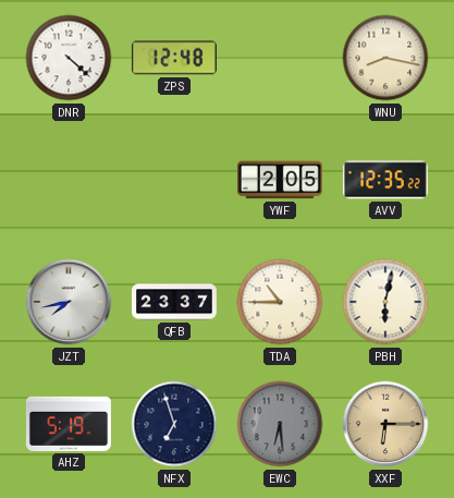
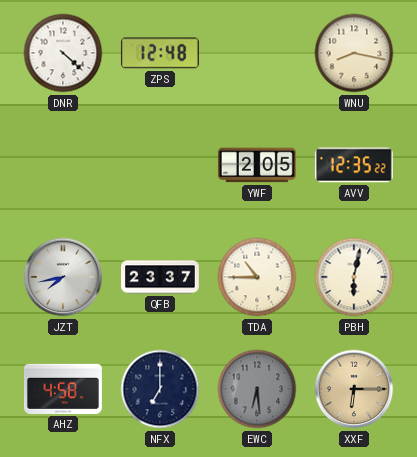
AHZ: 5:19 -> 4:58
NFX: 6:57 -> 7:00
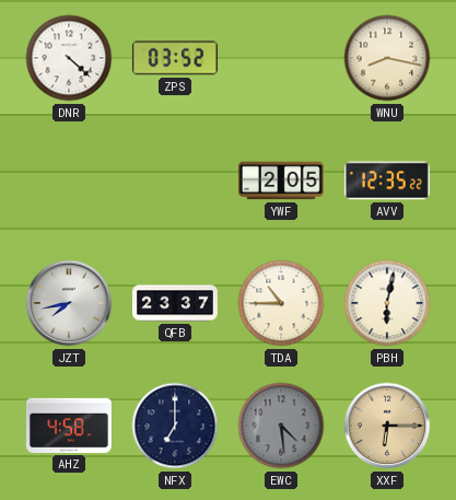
ZPS: 12:48 -> 03:52
EWC: 6:29 -> 4:29
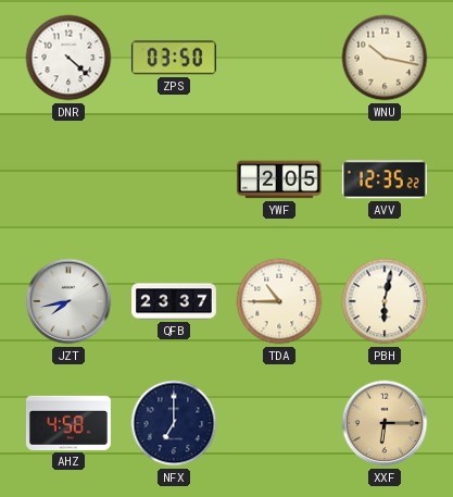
ZPS: 03:52 -> 03:50
WNU: 8:17 -> 10:17
EWC: 4:29 -> none
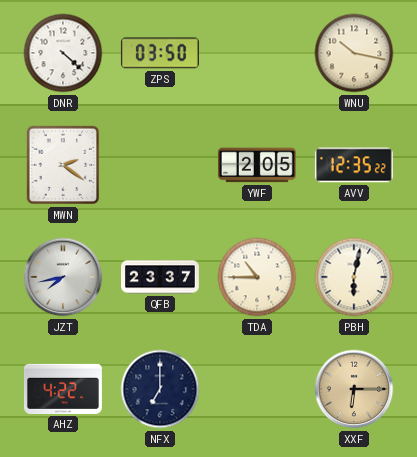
MWN: none -> 2:21
AHZ: 4:58 -> 4:22
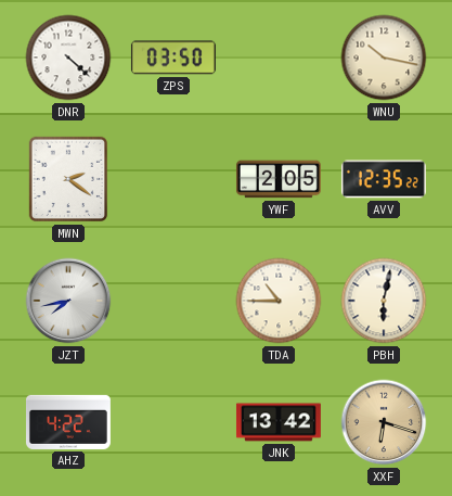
QFB: 23:37 -> none
NFX: 7:00 -> none
JNK: none -> 13:42
XXF: 6:15 -> 6:18
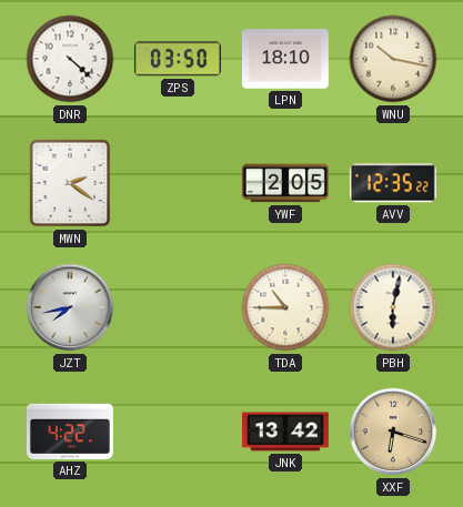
LPN: none -> 18:10
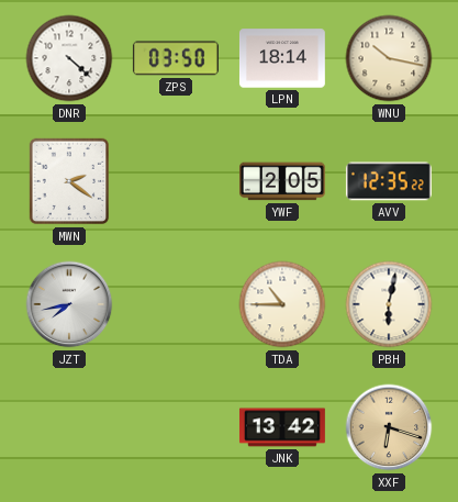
LPN: 18:10 -> 18:14
AHZ: 4:22 -> none
